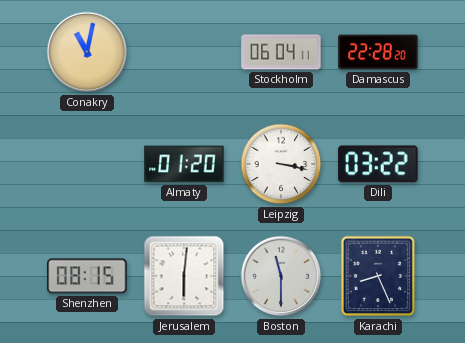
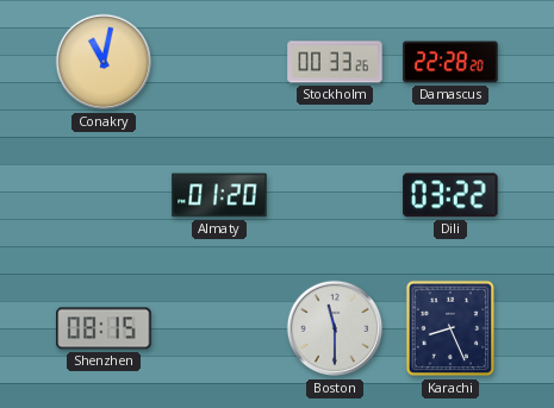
Stockholm: 06:04 -> 00:33
Leipzig: 3:17 -> none
Jerusalem: 6:01 -> none
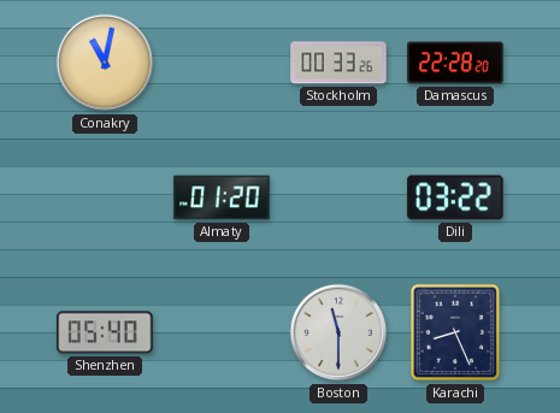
Shenzhen: 08:15 -> 05:40
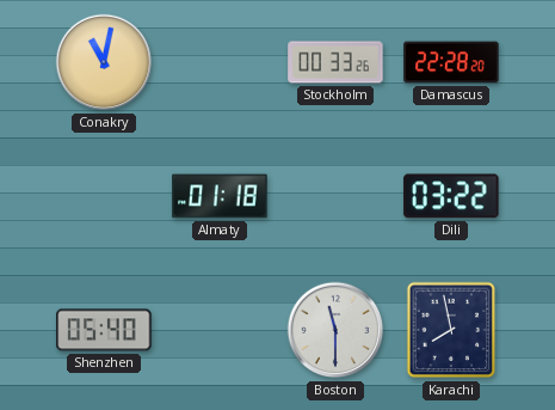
Almaty: 01:20 -> 01:18
Karachi: 8:26 -> 7:58
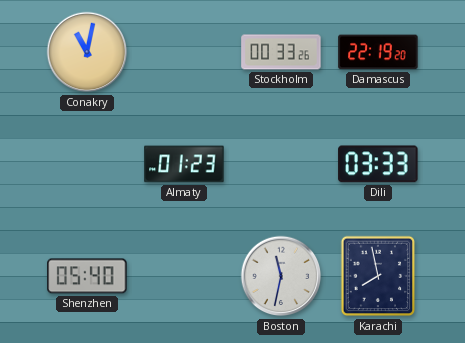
Damascus: 22:28 -> 22:19
Almaty: 01:18 -> 01:23
Dili: 03:22 -> 03:33
Boston: 11:30 -> 11:32
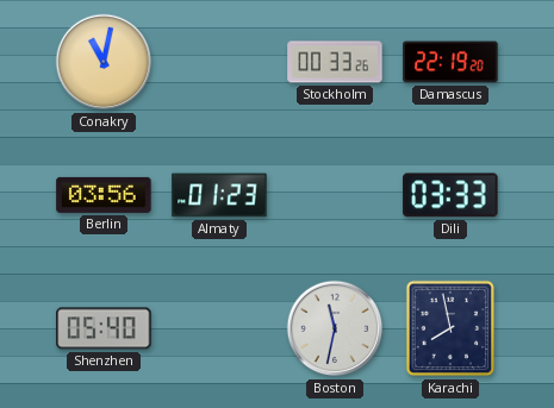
Berlin: none -> 03:56
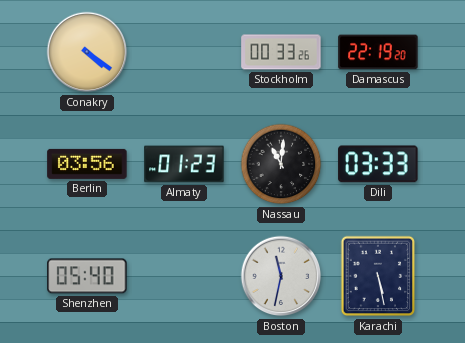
Conakry: 11:02 -> 4:21
Nassau: none -> 11:01
Karachi: 7:58 -> 5:28
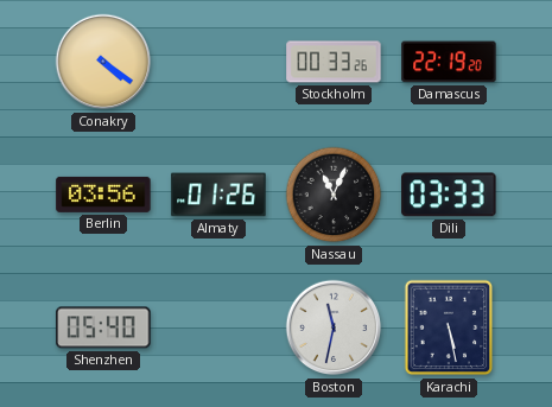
Almaty: 01:23 -> 01:26
Nassau: 11:01 -> 11:04
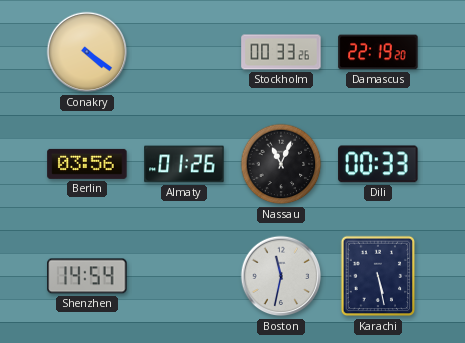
Dili: 03:33 -> 00:33
Shenzhen: 05:40 -> 14:54
